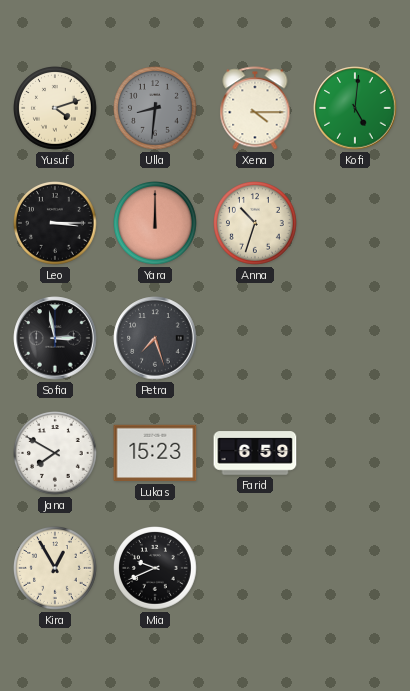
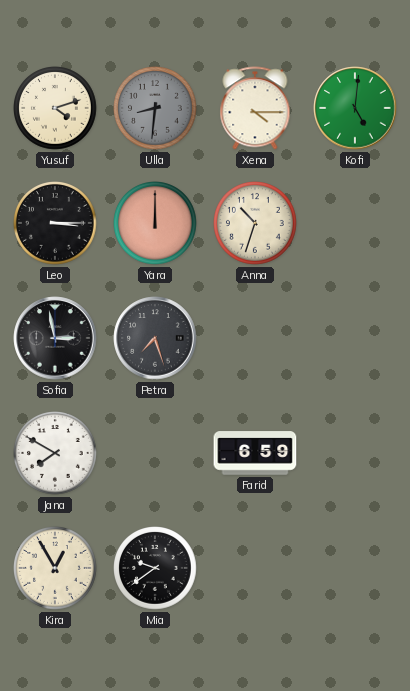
Lukas: 15:23 -> none
Mia: 9:41 -> 9:39
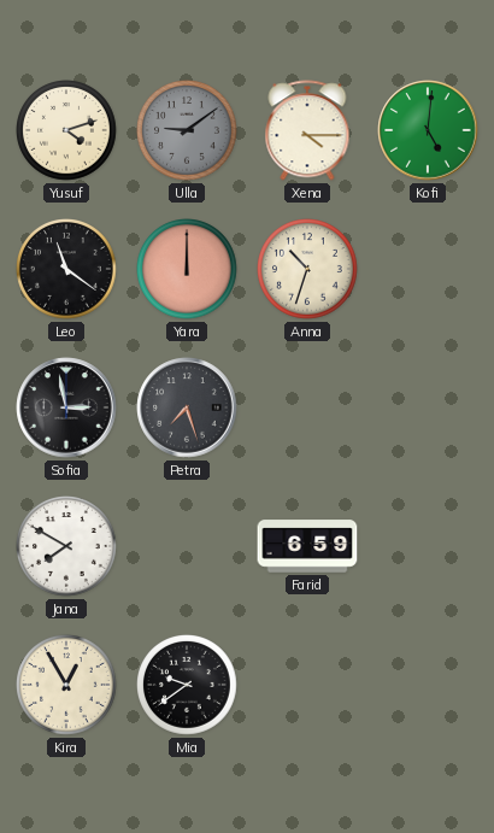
Ulla: 8:31 -> 9:09
Leo: 3:15 -> 11:21
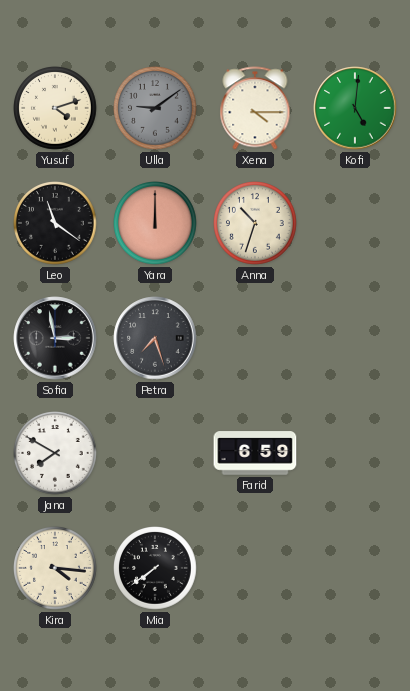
Kira: 12:55 -> 4:16
Mia: 9:39 -> 7:39
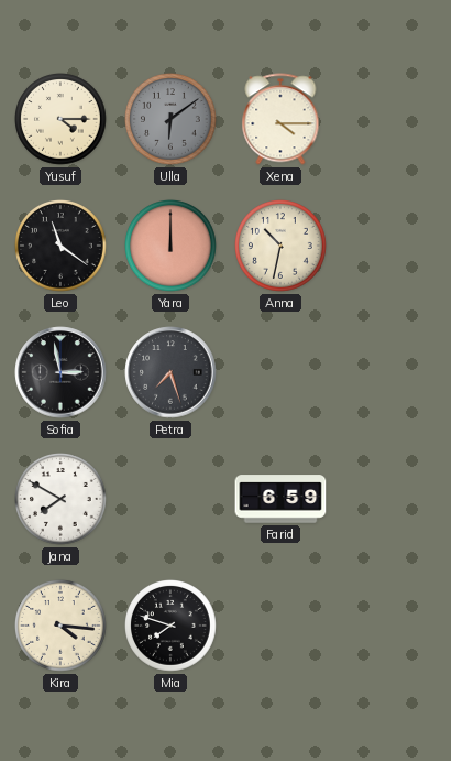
Yusuf: 4:12 -> 4:15
Ulla: 9:09 -> 6:09
Kofi: 5:01 -> none
Anna: 10:33 -> 10:32
Mia: 7:39 -> 7:48
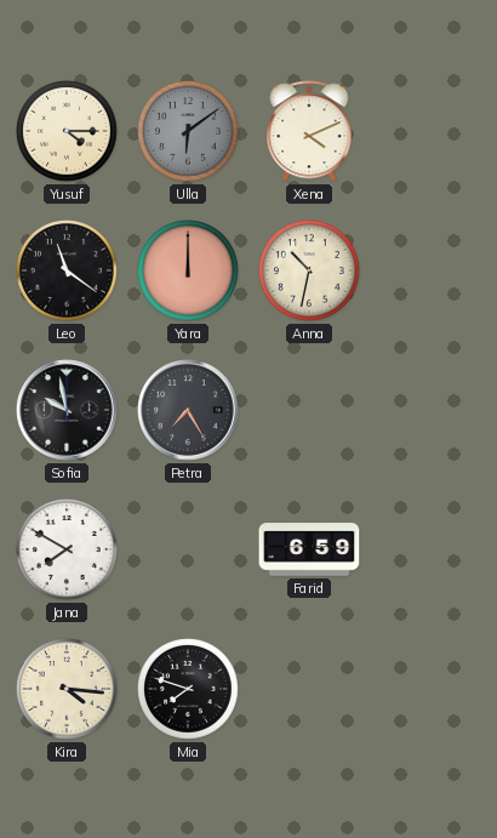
Xena: 4:15 -> 4:11
Sofia: 2:58 -> 9:58
Petra: 7:27 -> 7:25
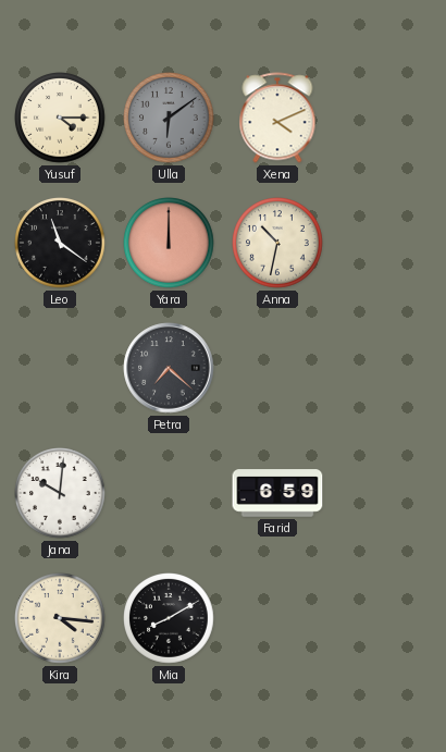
Sofia: 9:58 -> none
Petra: 7:25 -> 7:22
Jana: 7:50 -> 10:01
Mia: 7:48 -> 8:10
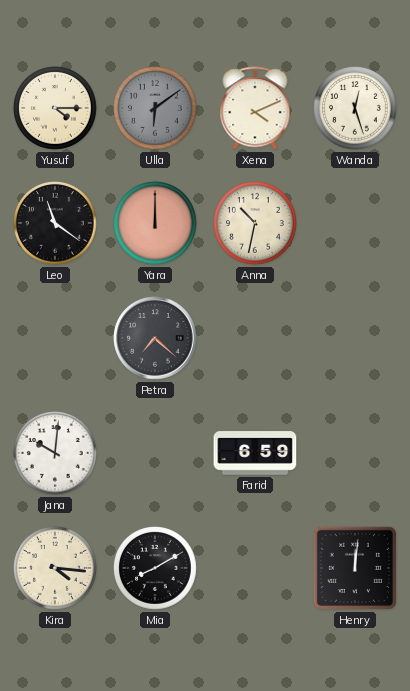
Wanda: none -> 12:27
Henry: none -> 12:01
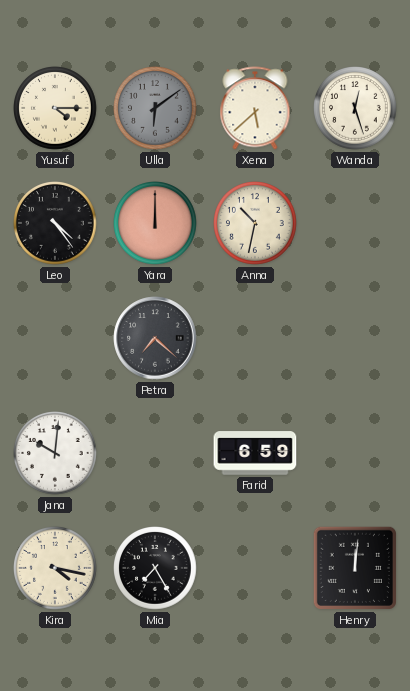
Xena: 4:11 -> 5:38
Leo: 11:21 -> 4:24
Kira: 4:16 -> 4:17
Mia: 8:10 -> 7:25
